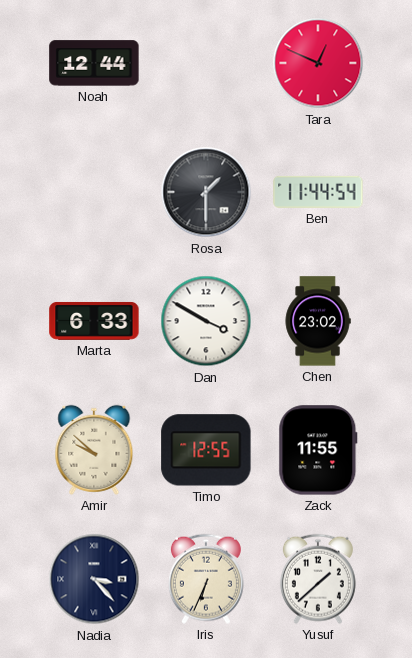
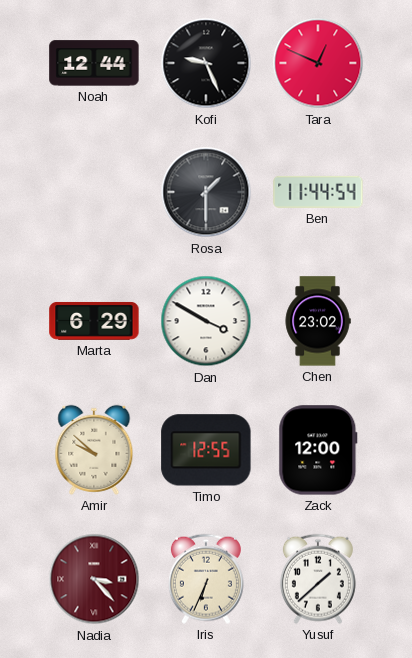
Kofi: none -> 9:26
Marta: 6:33 -> 6:29
Zack: 11:55 -> 12:00
Nadia dial: navy -> burgundy
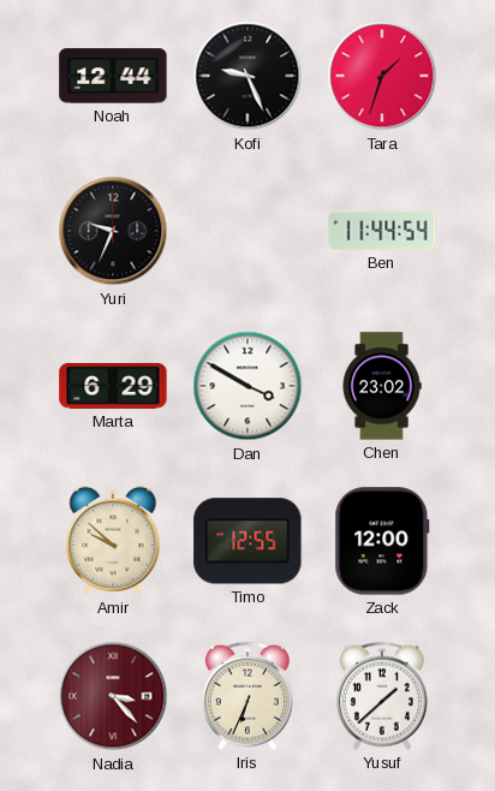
Tara: 12:49 -> 1:33
Yuri: none -> 9:34
Rosa: 1:30 -> none
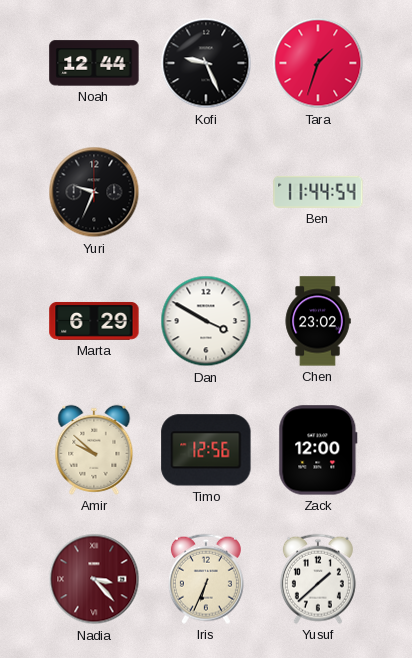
Timo: 12:55 -> 12:56
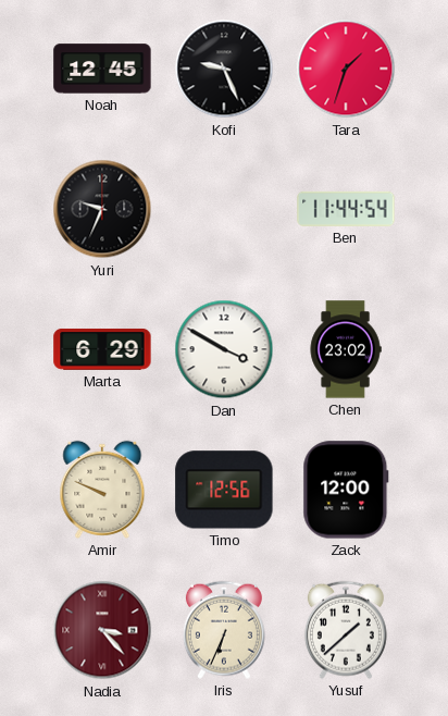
Noah: 12:44 -> 12:45
Amir: 9:52 -> 9:49
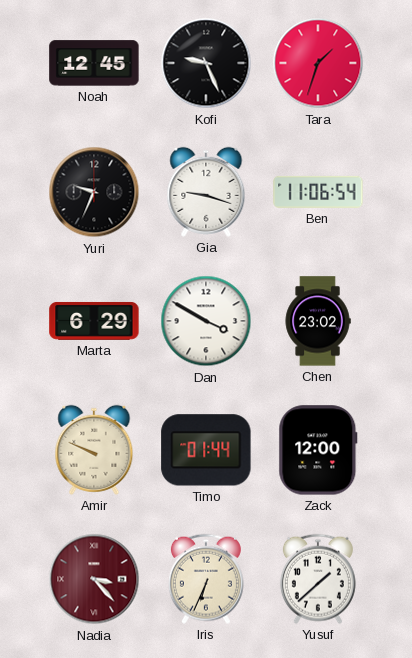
Gia: none -> 9:18
Ben: 11:44 -> 11:06
Timo: 12:56 -> 01:44
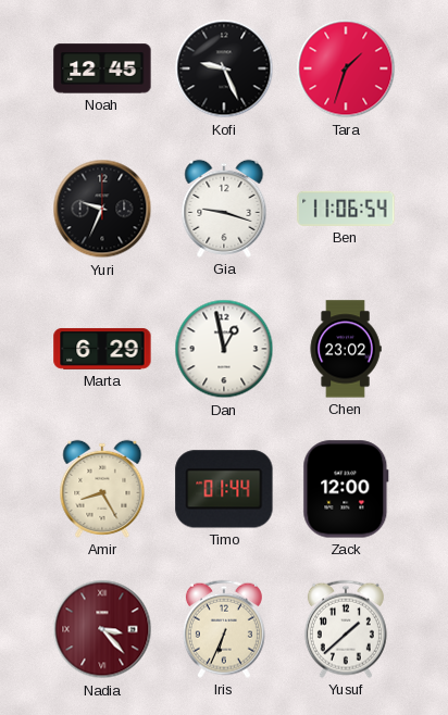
Dan: 3:50 -> 12:58
Amir: 9:49 -> 8:25
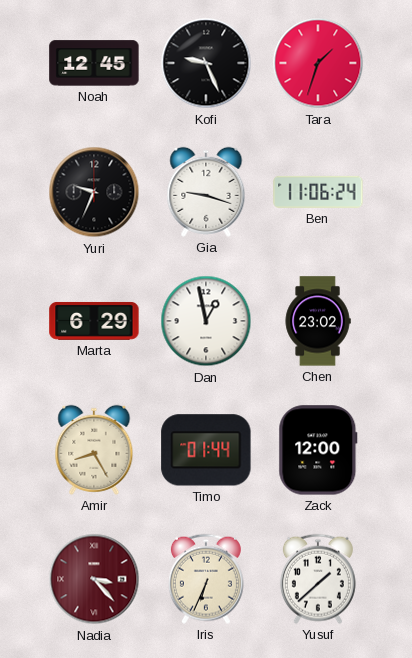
Ben: 11:06:54 -> 11:06:24
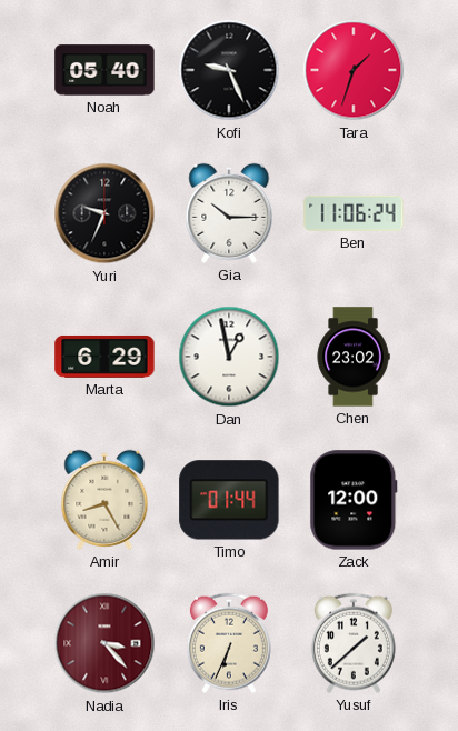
Noah: 12:45 -> 05:40
Gia: 9:18 -> 10:15
